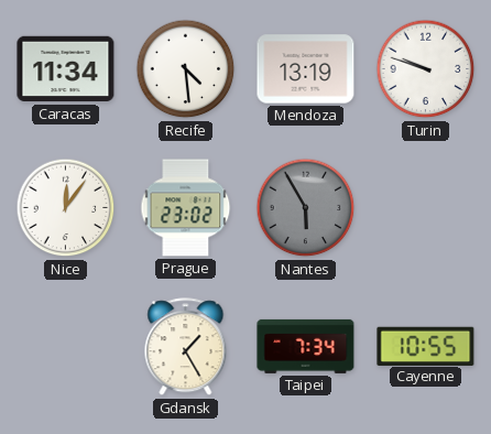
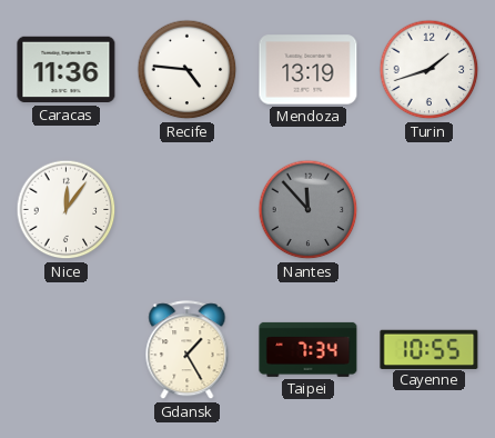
Caracas: 11:34 -> 11:36
Recife: 4:29 -> 4:46
Turin: 9:48 -> 1:42
Prague: 23:02 -> none
Nantes: 5:55 -> 11:53
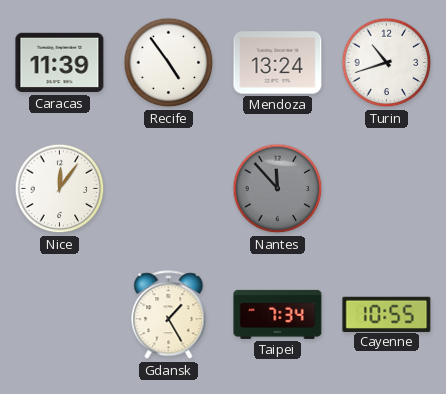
Caracas: 11:36 -> 11:39
Recife: 4:46 -> 4:54
Mendoza: 13:19 -> 13:24
Turin: 1:42 -> 10:42
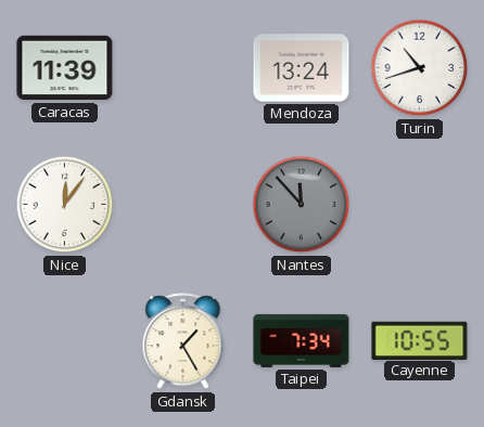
Recife: 4:54 -> none
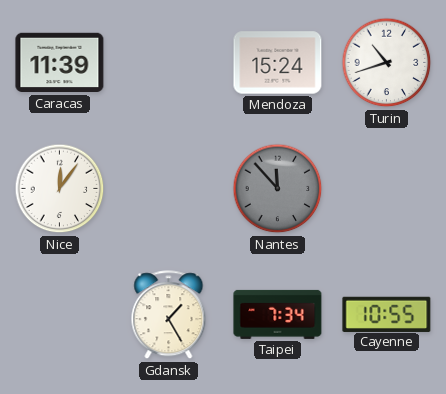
Mendoza: 13:24 -> 15:24
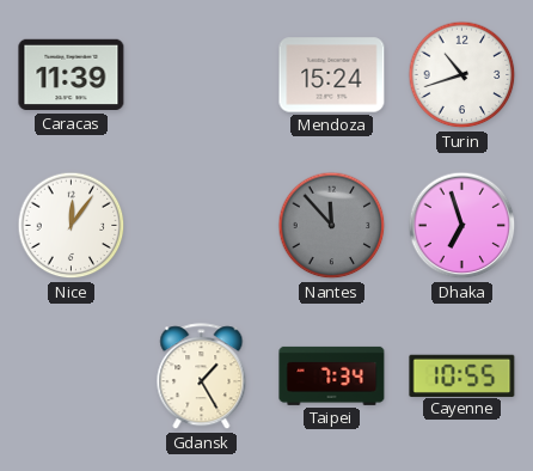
Dhaka: none -> 6:57
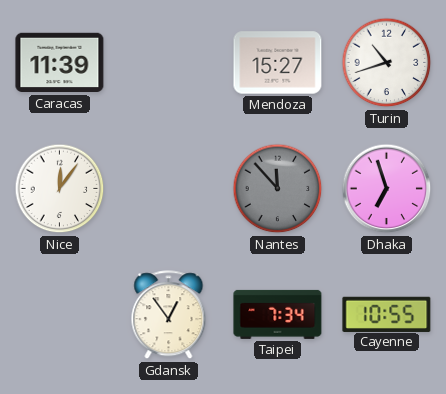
Mendoza: 15:24 -> 15:27
Gdansk: 1:25 -> 12:54
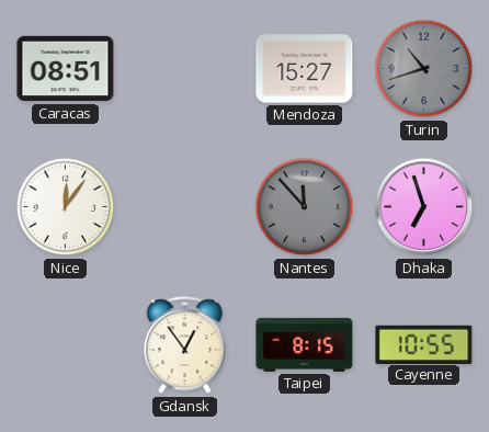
Caracas: 11:39 -> 08:51
Turin dial: white -> grey
Taipei: 7:34 -> 8:15
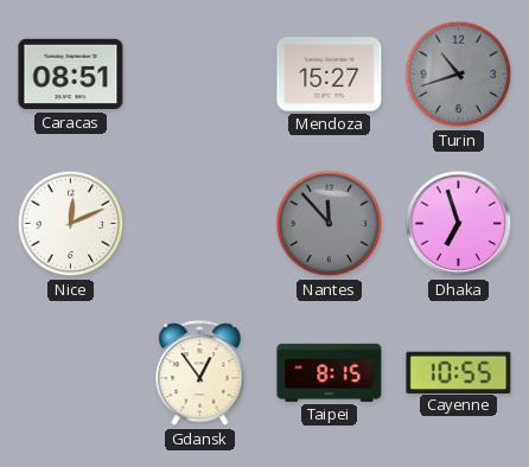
Nice: 12:06 -> 12:11
